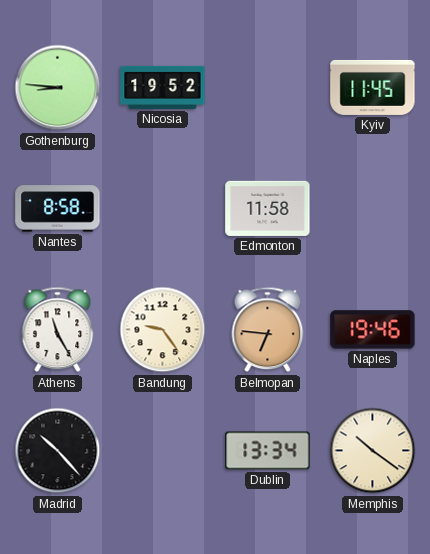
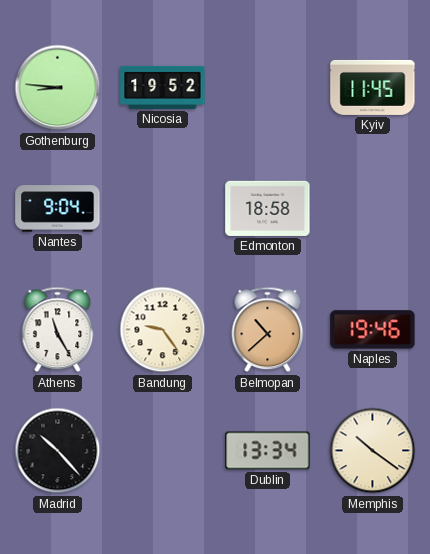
Nantes: 8:58 -> 9:04
Edmonton: 11:58 -> 18:58
Belmopan: 6:46 -> 10:38
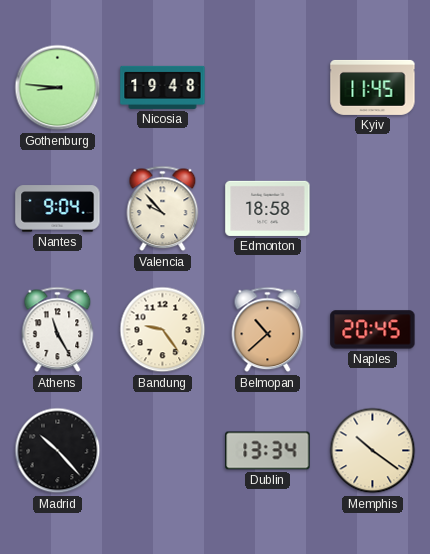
Nicosia: 19:52 -> 19:48
Valencia: none -> 9:53
Naples: 19:46 -> 20:45
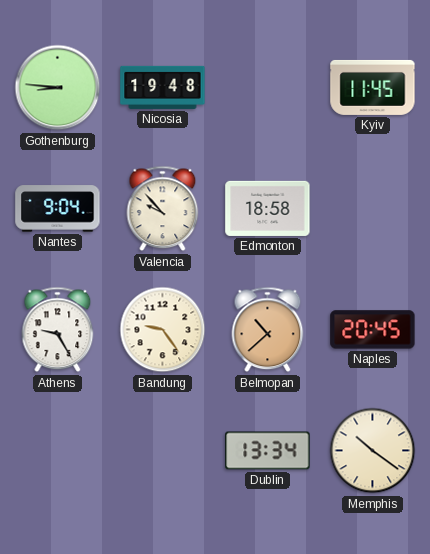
Athens: 11:25 -> 9:25
Madrid: 10:23 -> none
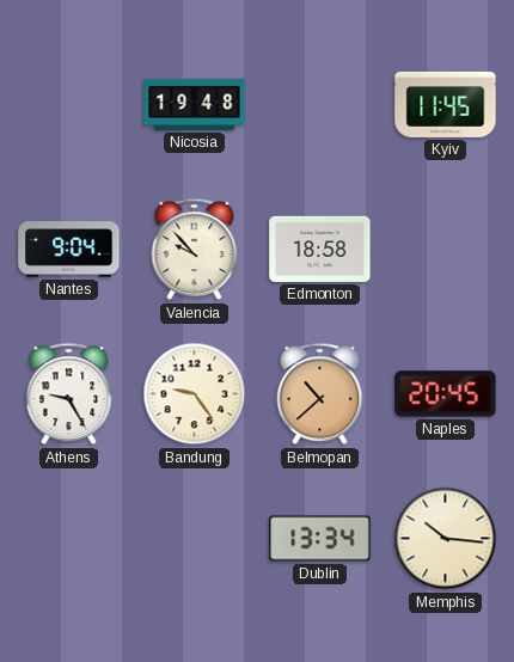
Gothenburg: 8:46 -> none
Memphis: 10:21 -> 10:16
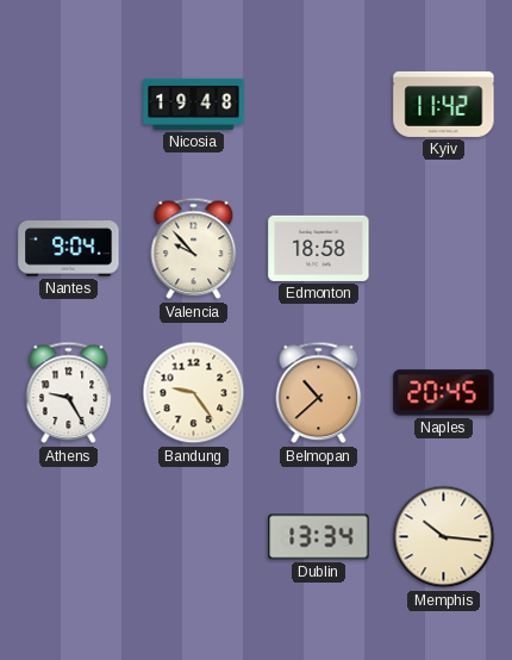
Kyiv: 11:45 -> 11:42
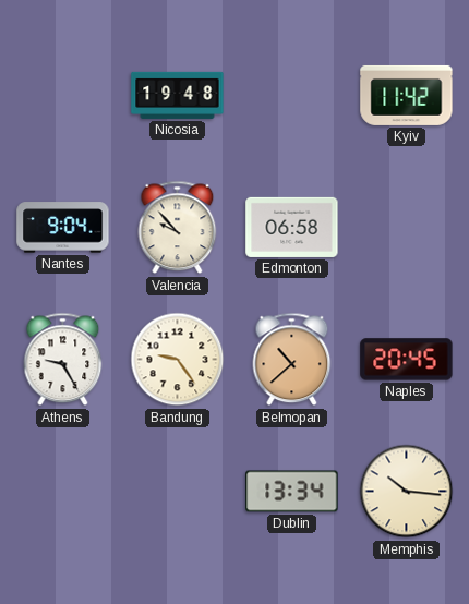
Edmonton: 18:58 -> 06:58
